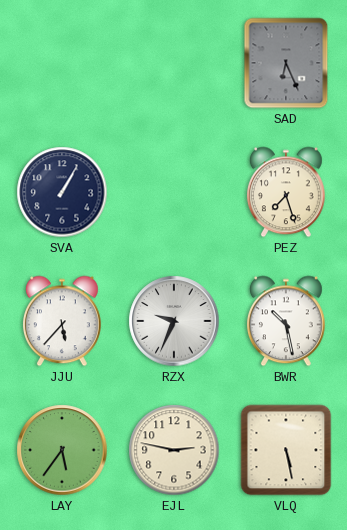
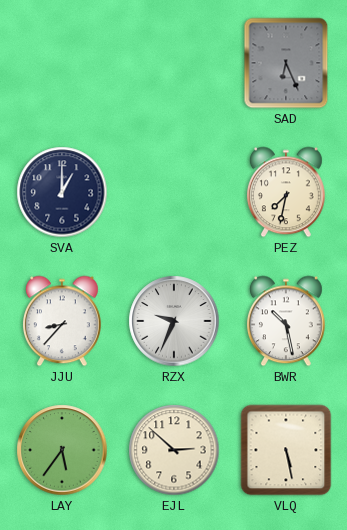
SVA: 1:05 -> 1:00
PEZ: 7:27 -> 7:32
JJU: 5:37 -> 8:37
EJL: 2:47 -> 2:52
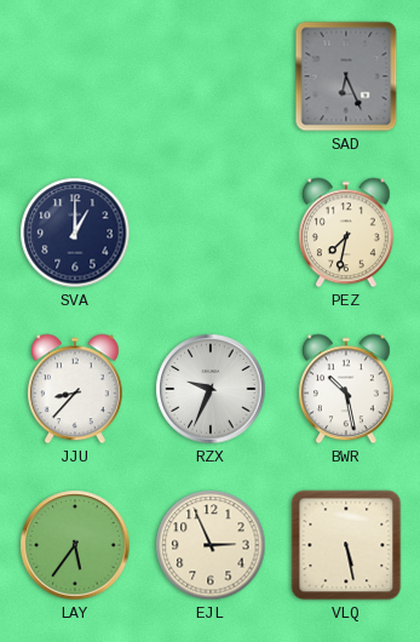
EJL: 2:52 -> 2:56
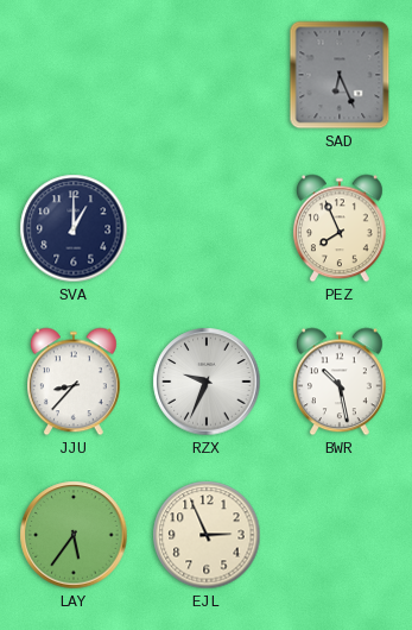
PEZ: 7:32 -> 7:56
VLQ: 5:28 -> none
